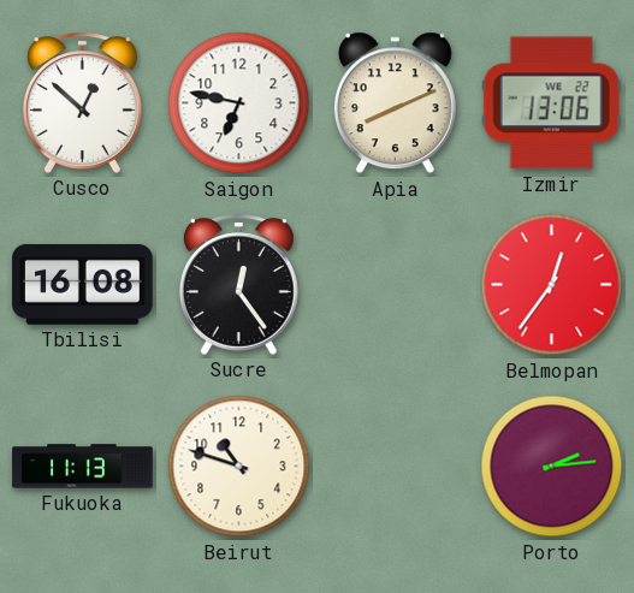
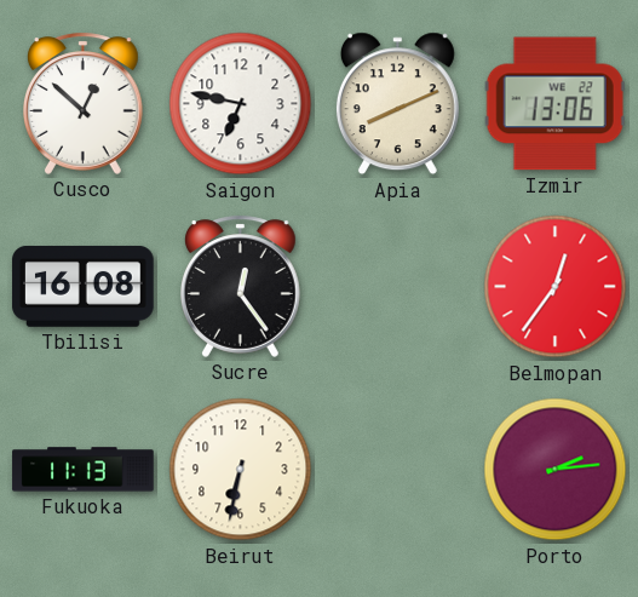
Beirut: 10:48 -> 6:32
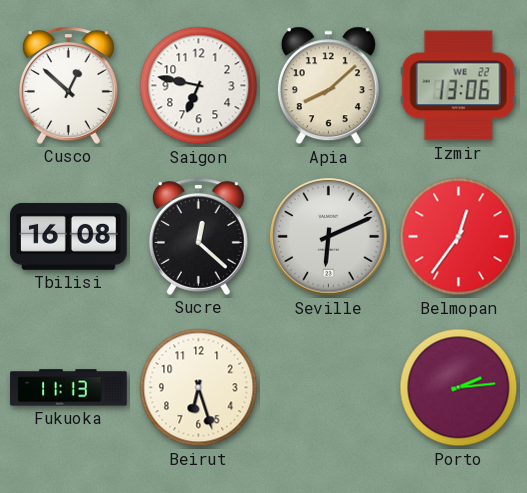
Apia: 8:11 -> 8:08
Sucre: 12:24 -> 12:22
Seville: none -> 6:11
Beirut: 6:32 -> 6:27
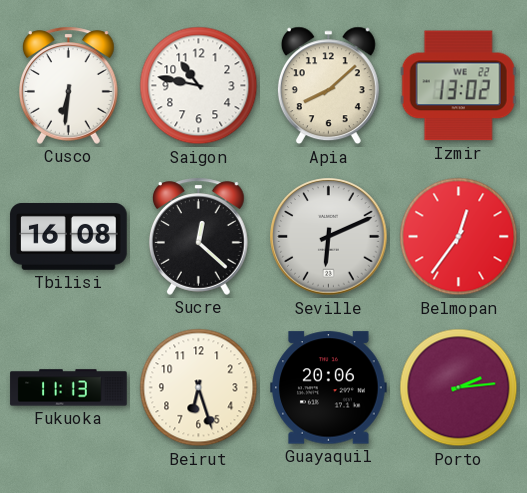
Cusco: 12:52 -> 6:31
Saigon: 6:47 -> 10:47
Izmir: 13:06 -> 13:02
Guayaquil: none -> 20:06
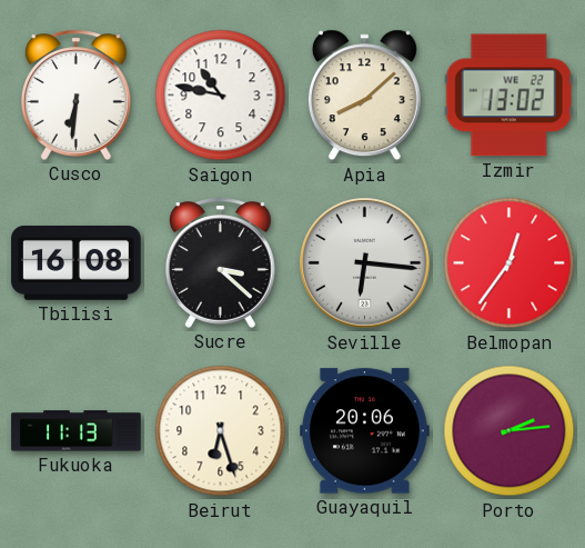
Sucre: 12:22 -> 3:22
Seville: 6:11 -> 6:16
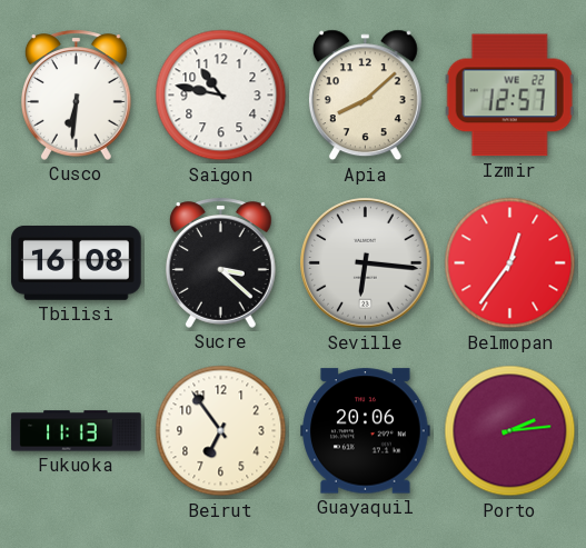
Izmir: 13:02 -> 12:57
Beirut: 6:27 -> 6:54
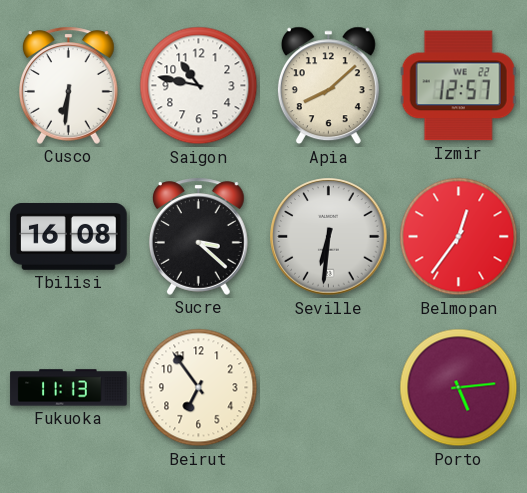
Seville: 6:16 -> 6:31
Guayaquil: 20:06 -> none
Porto: 2:14 -> 5:14
